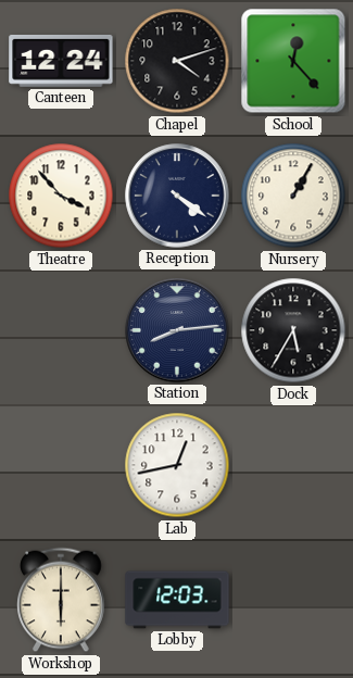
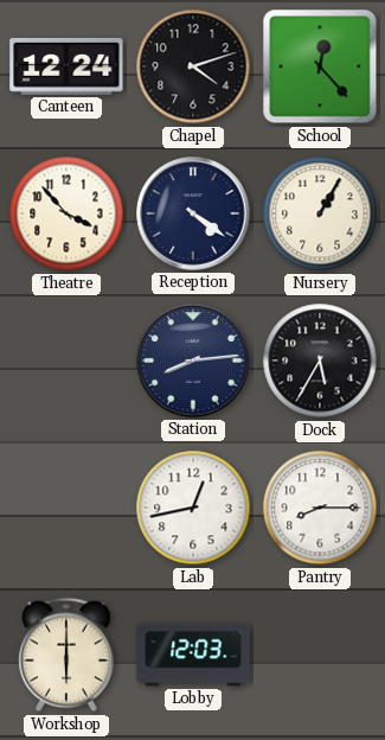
Pantry: none -> 8:15
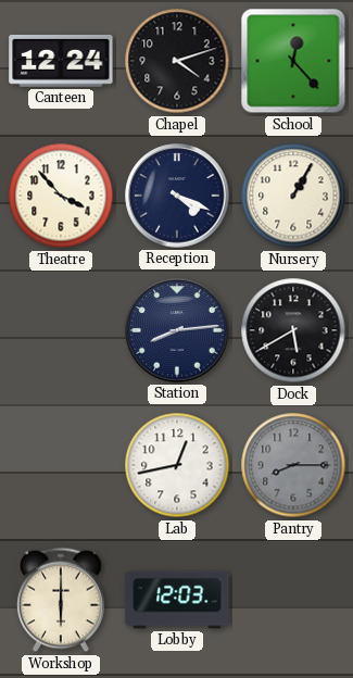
Reception: 4:21 -> 4:19
Dock: 5:35 -> 5:40
Pantry dial: white -> grey
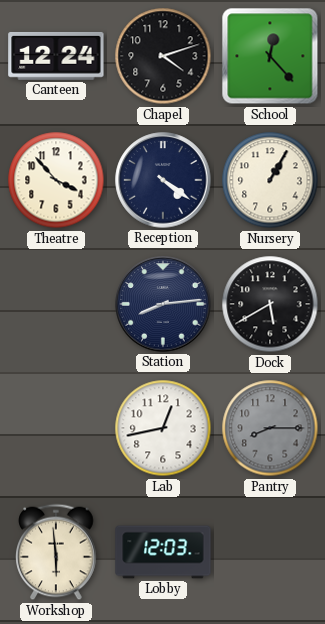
Reception: 4:19 -> 4:21
Workshop: 6:00 -> 5:59
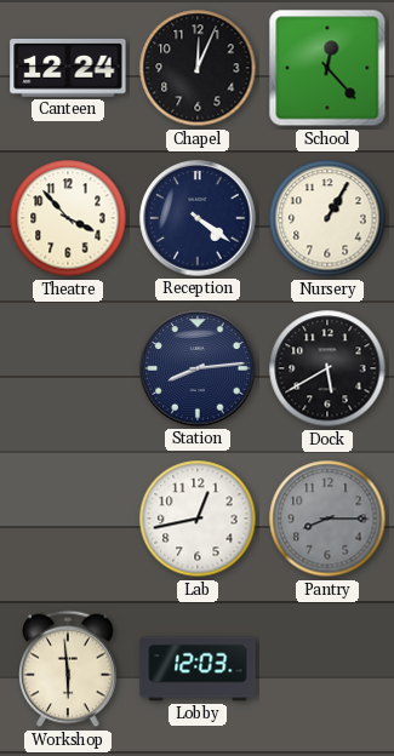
Chapel: 4:12 -> 12:04
